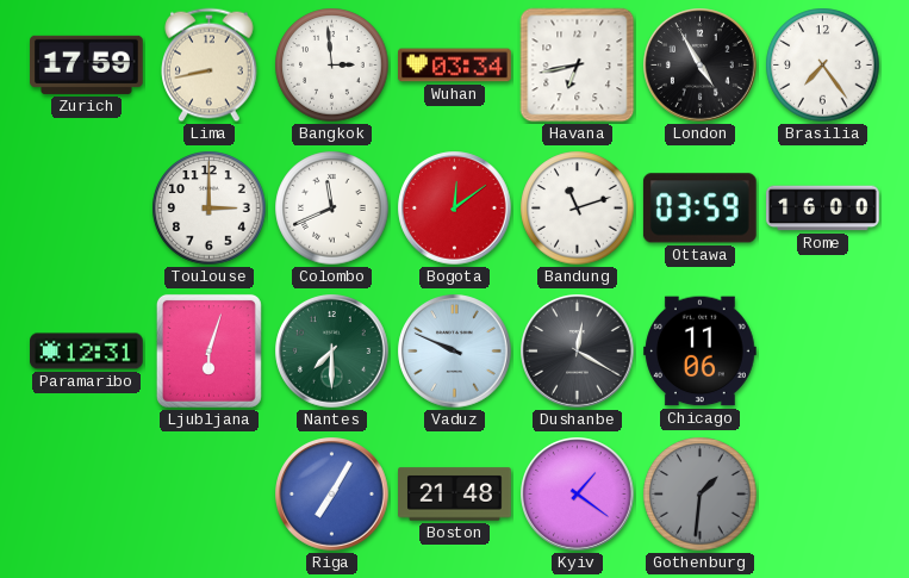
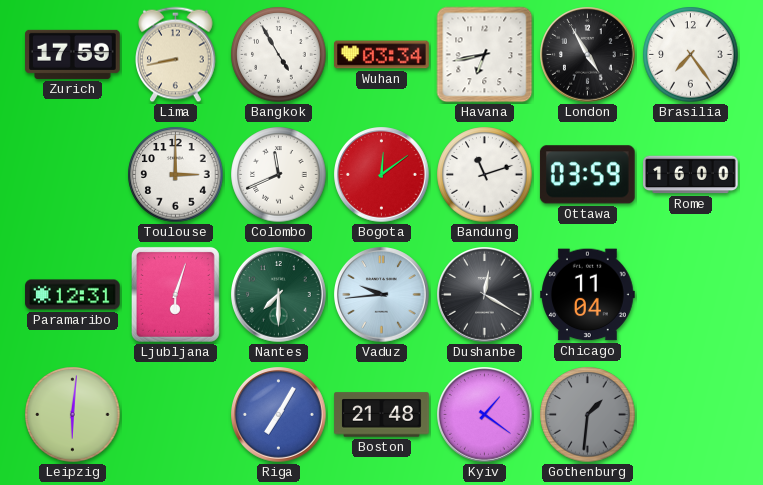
Bangkok: 2:59 -> 4:55
Vaduz: 9:49 -> 9:44
Chicago: 11:06 -> 11:04
Leipzig: none -> 6:01
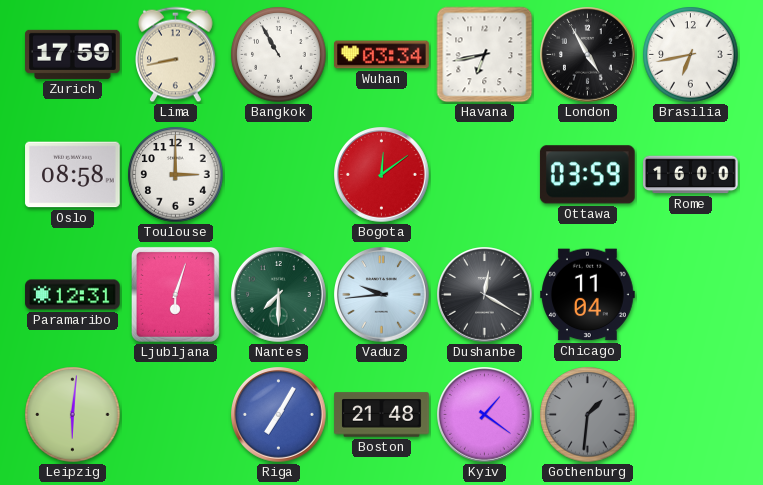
Bangkok: 4:55 -> 10:55
Brasilia: 7:24 -> 6:43
Oslo: none -> 08:58
Colombo: 11:41 -> none
Bandung: 11:12 -> none
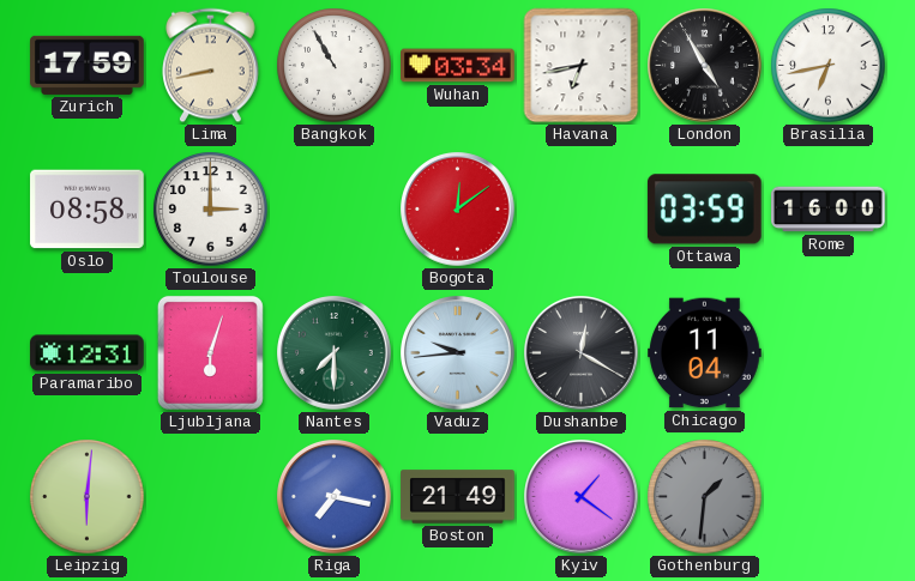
Riga: 7:05 -> 7:17
Boston: 21:48 -> 21:49
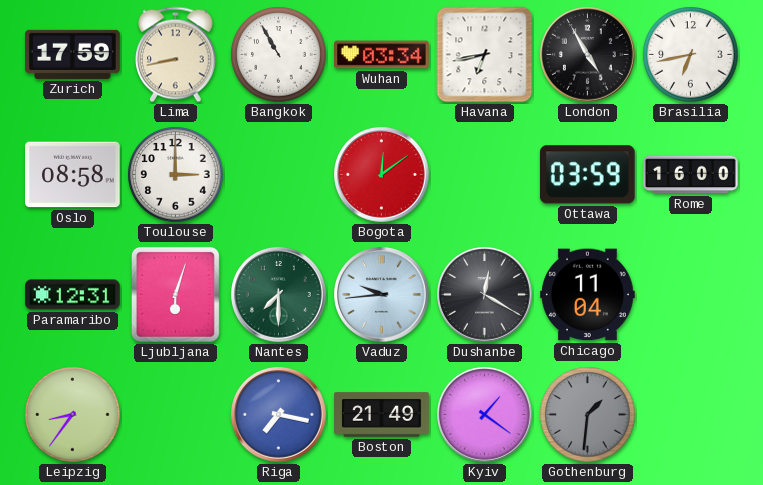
Leipzig: 6:01 -> 8:36
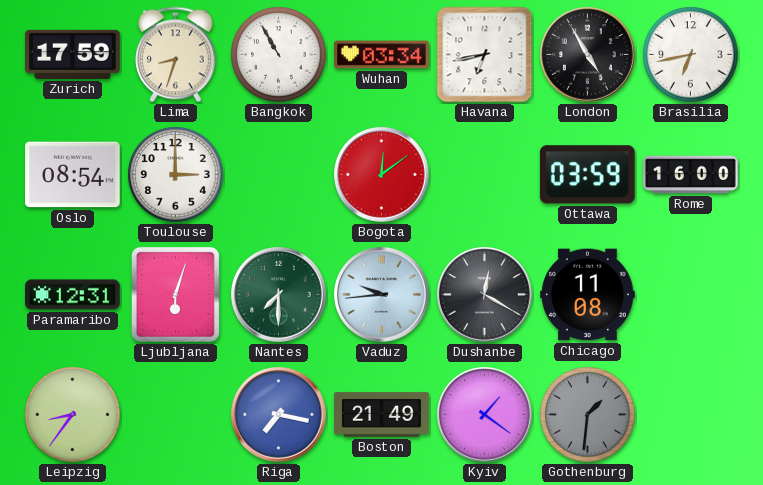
Lima: 8:43 -> 8:33
Oslo: 08:58 -> 08:54
Chicago: 11:04 -> 11:08
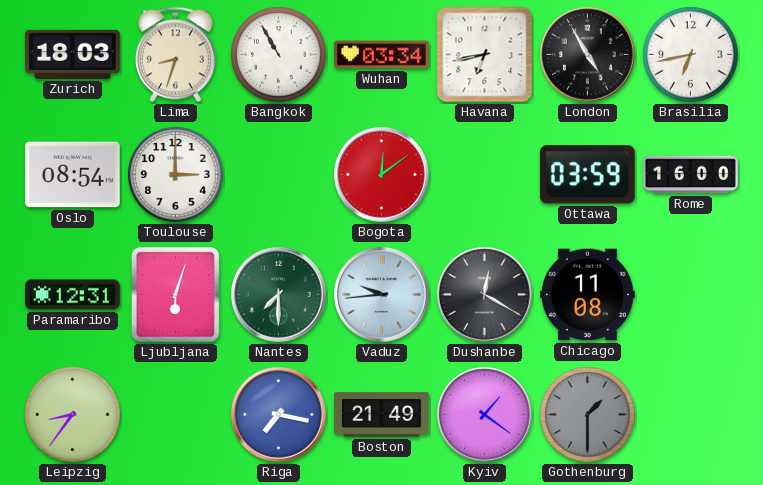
Zurich: 17:59 -> 18:03
Gothenburg: 1:31 -> 1:30
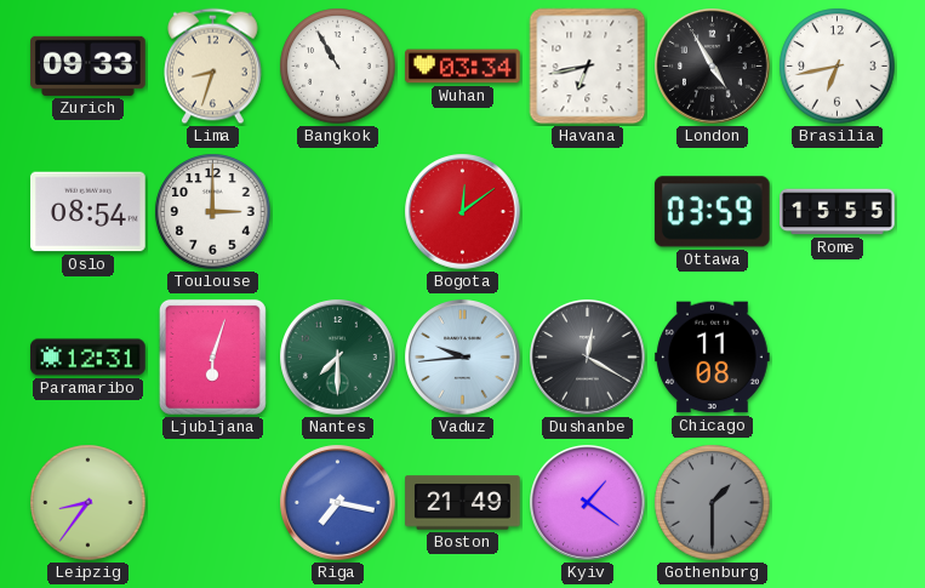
Zurich: 18:03 -> 09:33
Rome: 16:00 -> 15:55
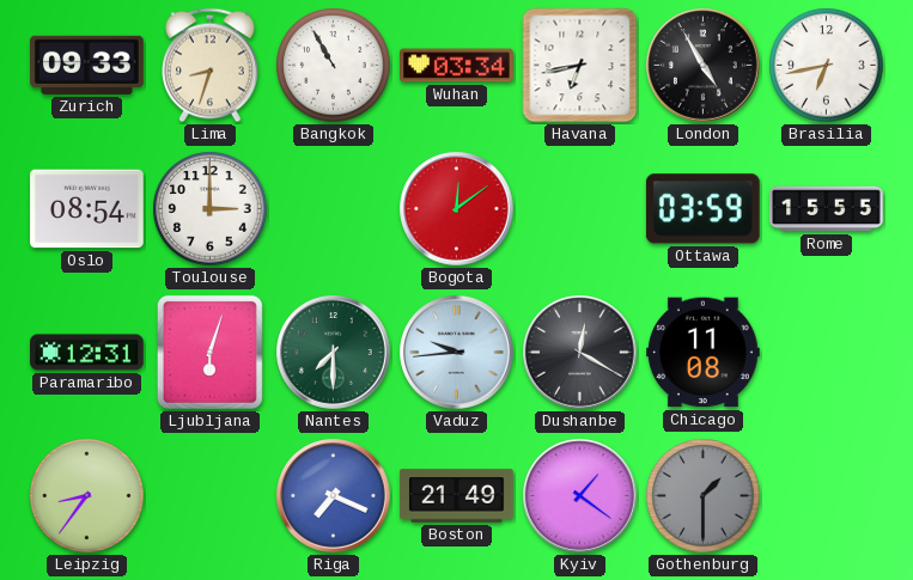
Riga: 7:17 -> 7:19
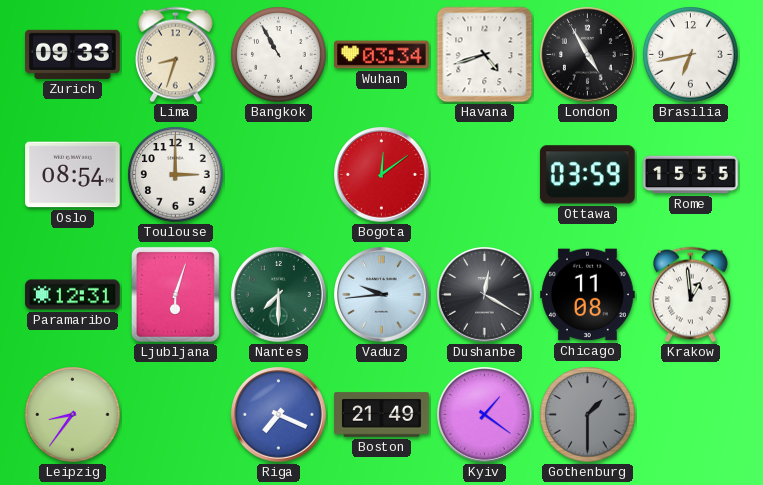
Havana: 6:43 -> 4:42
Krakow: none -> 12:59
